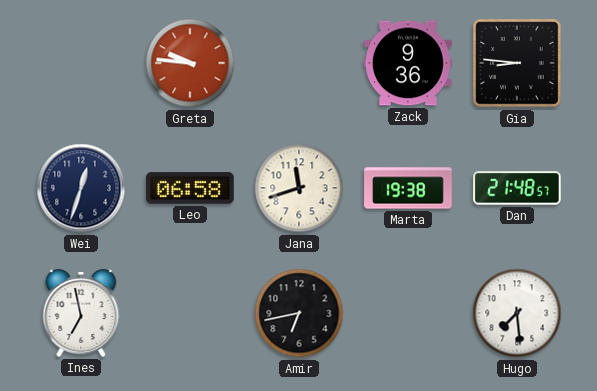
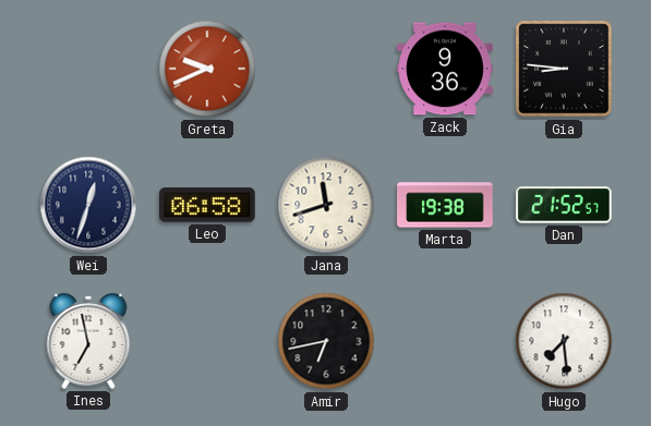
Greta: 9:46 -> 9:41
Dan: 21:48 -> 21:52
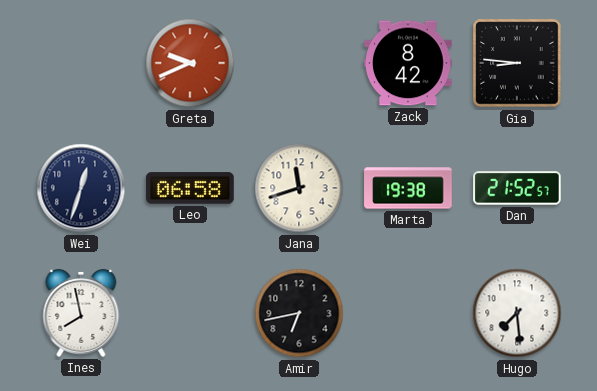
Zack: 9:36 -> 8:42
Ines: 6:58 -> 7:58
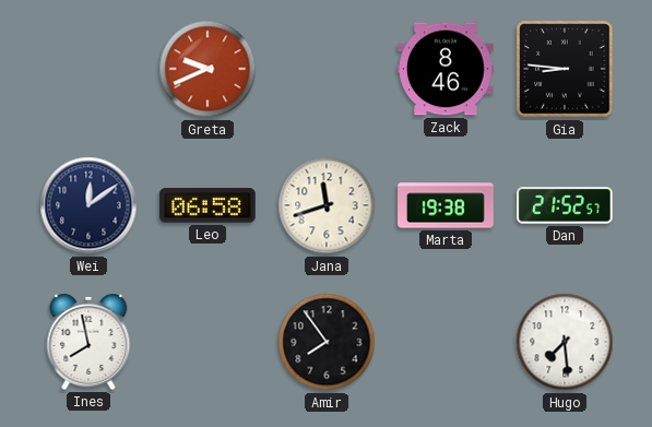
Zack: 8:42 -> 8:46
Wei: 12:33 -> 12:09
Amir: 6:43 -> 7:54
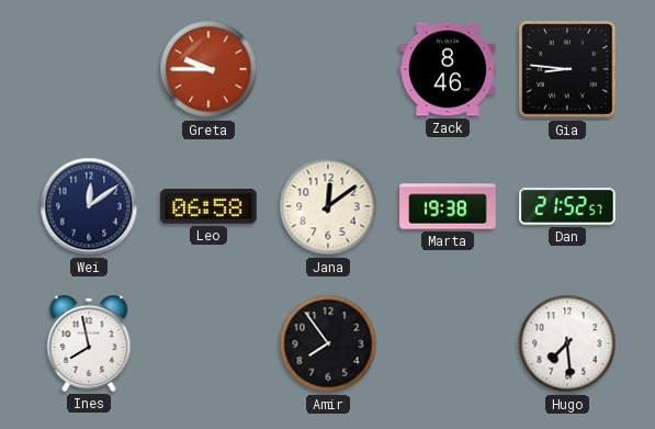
Greta: 9:41 -> 9:45
Jana: 11:42 -> 12:09
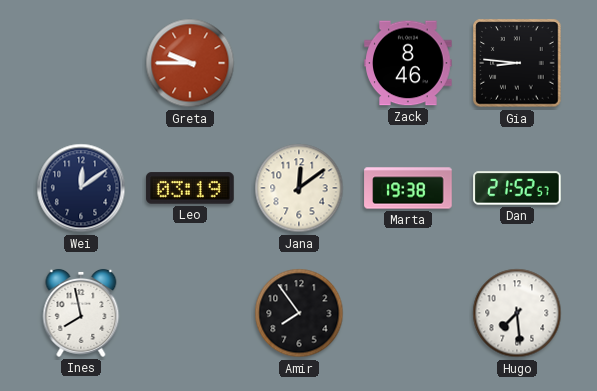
Leo: 06:58 -> 03:19
